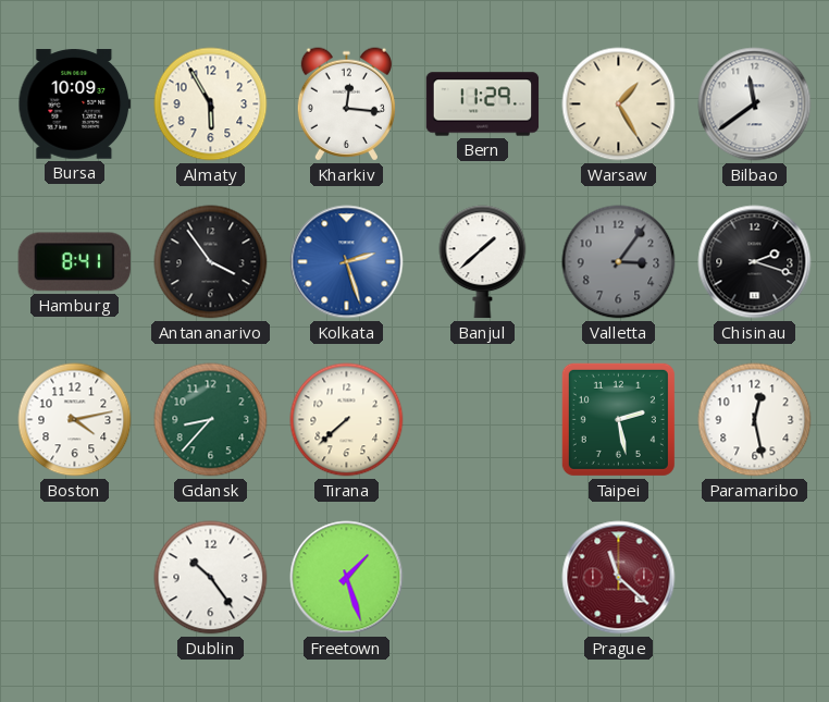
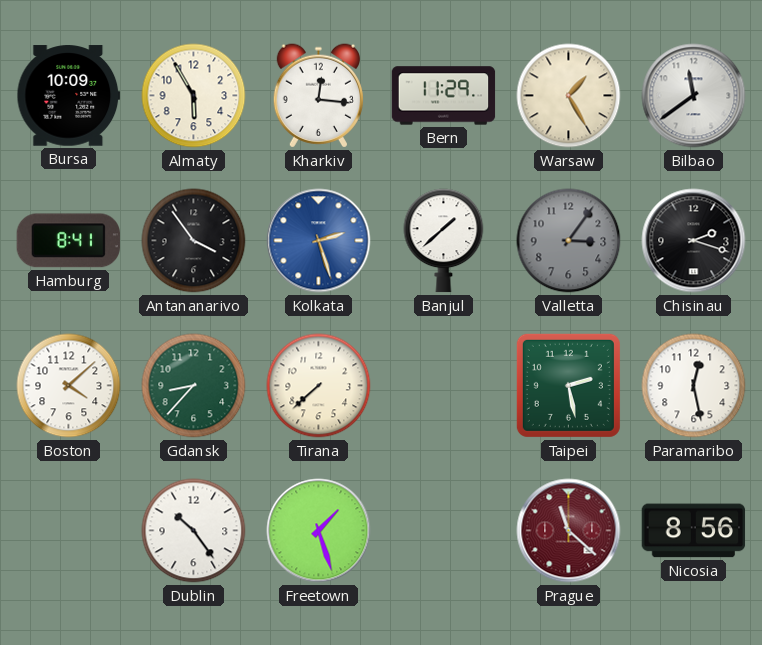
Boston: 4:13 -> 4:08
Nicosia: none -> 8:56
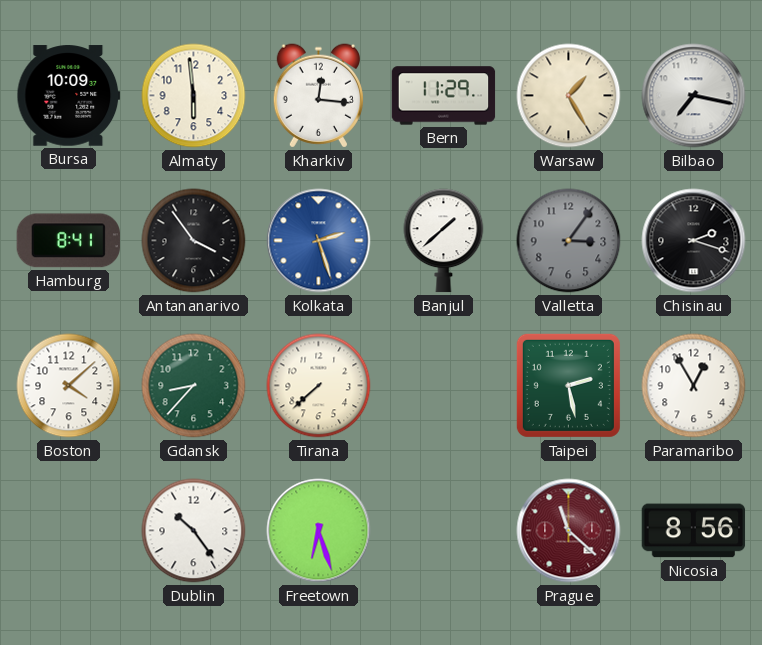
Almaty: 5:55 -> 5:59
Bilbao: 11:39 -> 7:17
Paramaribo: 12:28 -> 12:55
Freetown: 1:27 -> 6:27
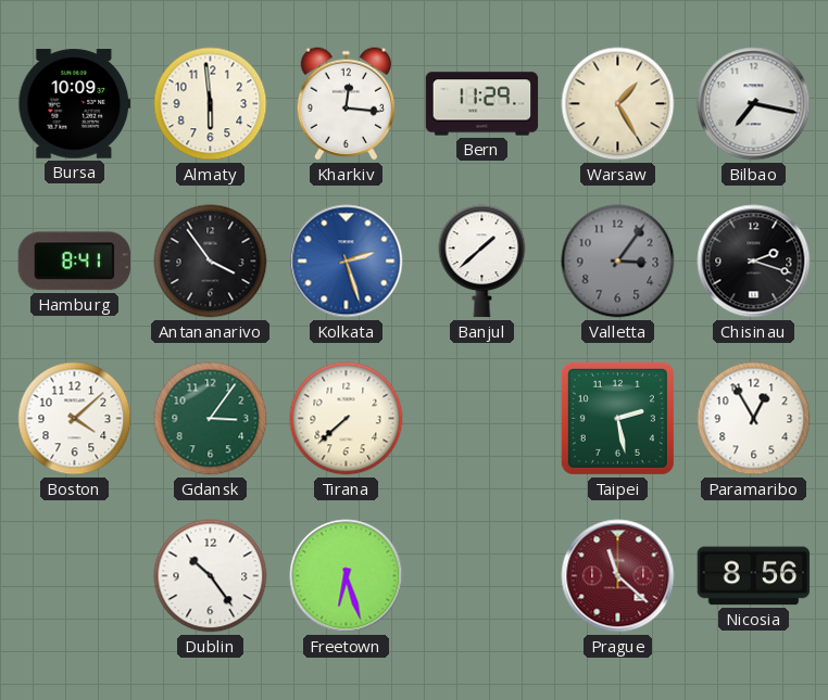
Gdansk: 8:37 -> 3:06
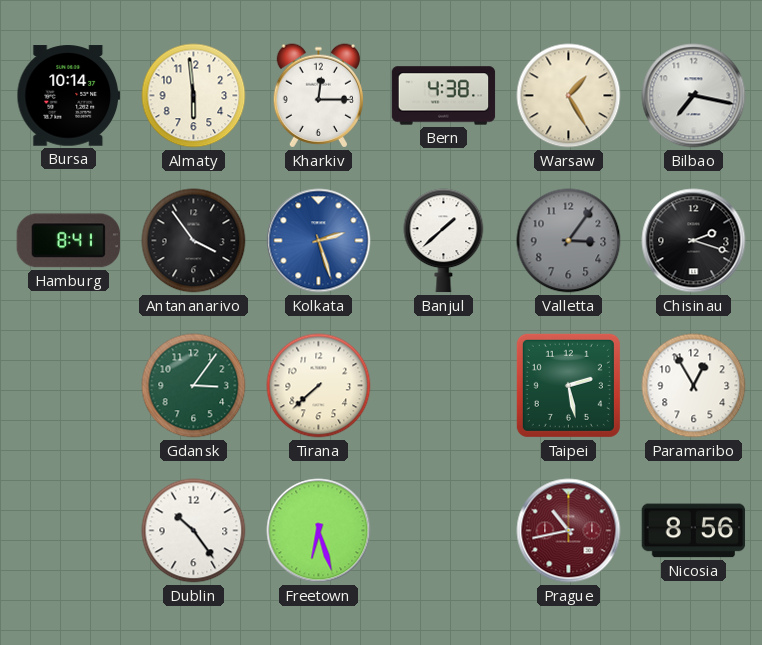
Bursa: 10:09 -> 10:14
Kharkiv: 12:16 -> 12:15
Bern: 11:29 -> 4:38
Boston: 4:08 -> none
Prague: 11:22 -> 10:43
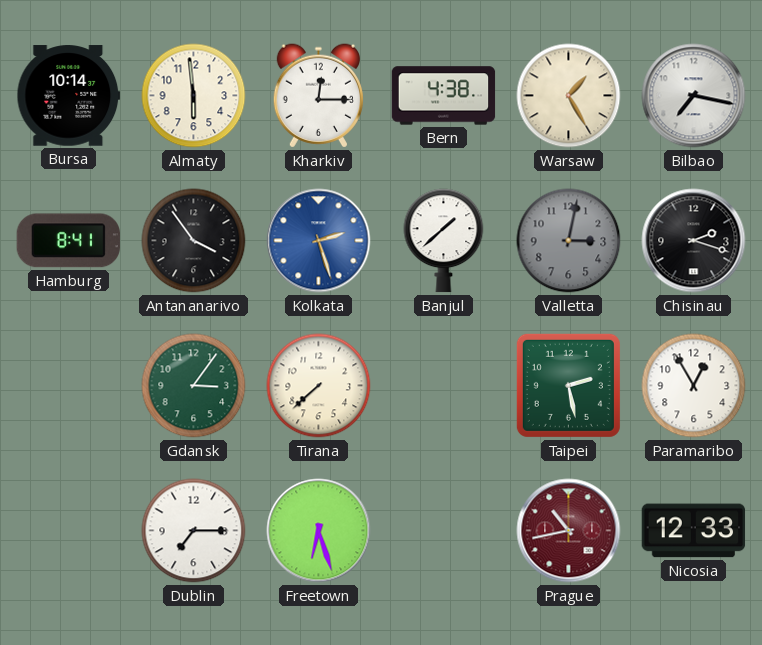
Valletta: 3:06 -> 3:02
Dublin: 10:24 -> 7:15
Nicosia: 8:56 -> 12:33
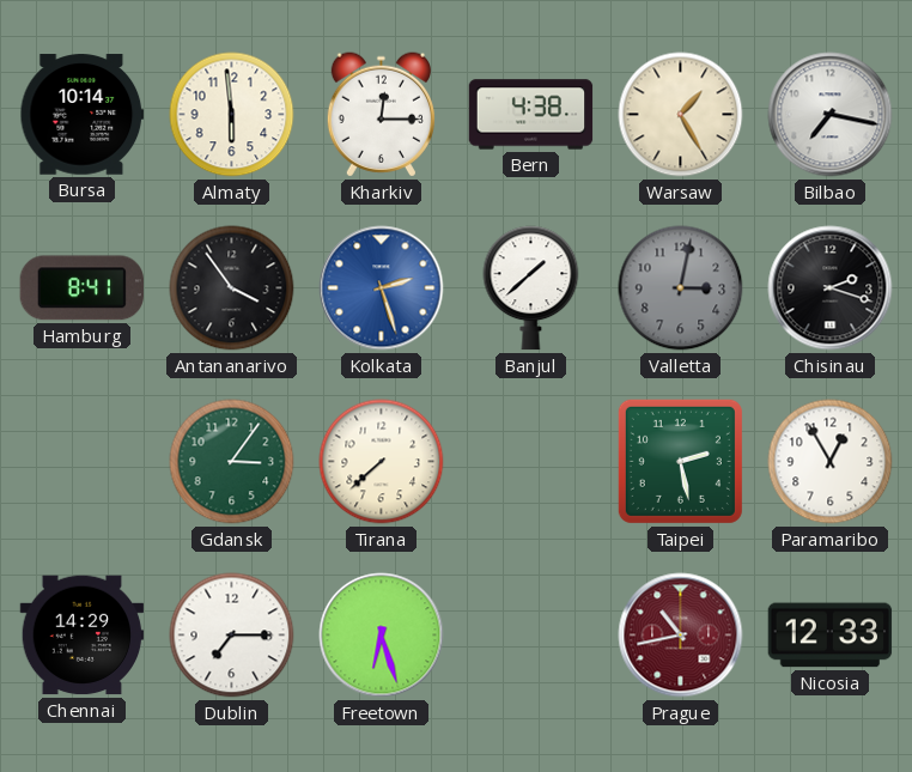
Chennai: none -> 14:29
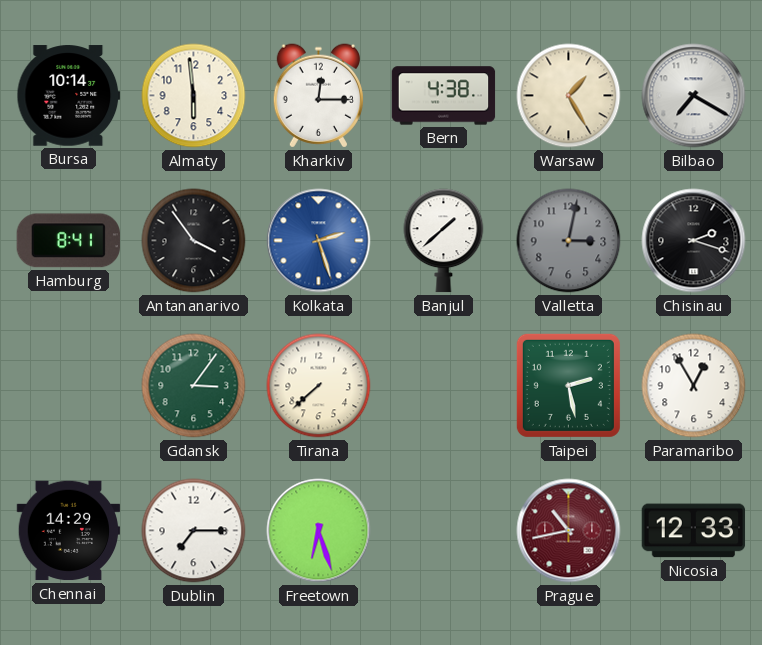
Bilbao: 7:17 -> 7:20
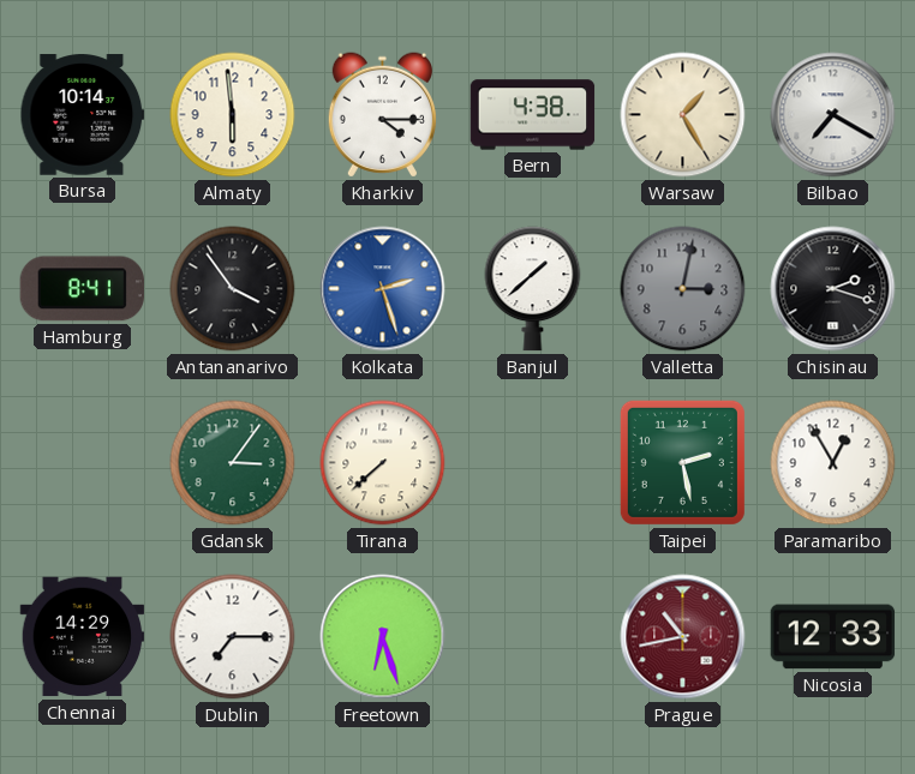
Kharkiv: 12:15 -> 4:15
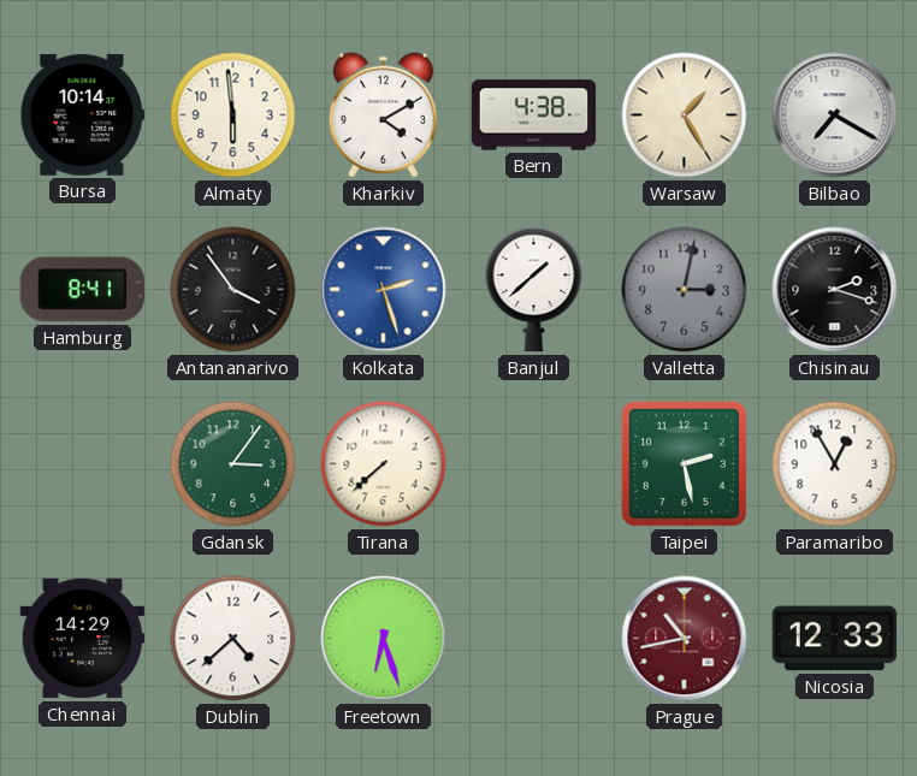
Kharkiv: 4:15 -> 4:10
Dublin: 7:15 -> 4:38
